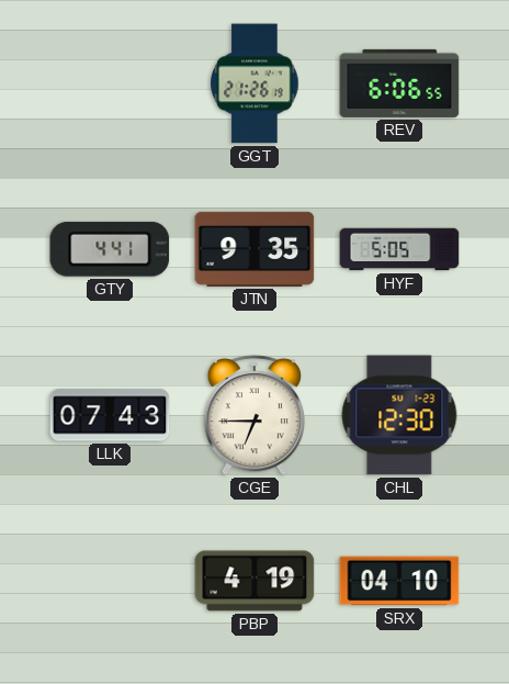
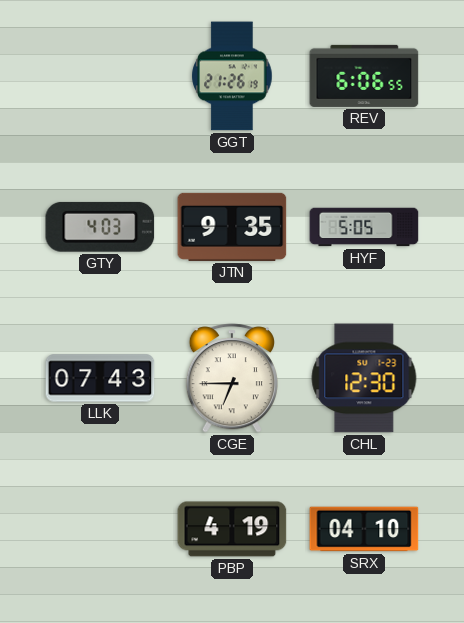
GTY: 4:41 -> 4:03
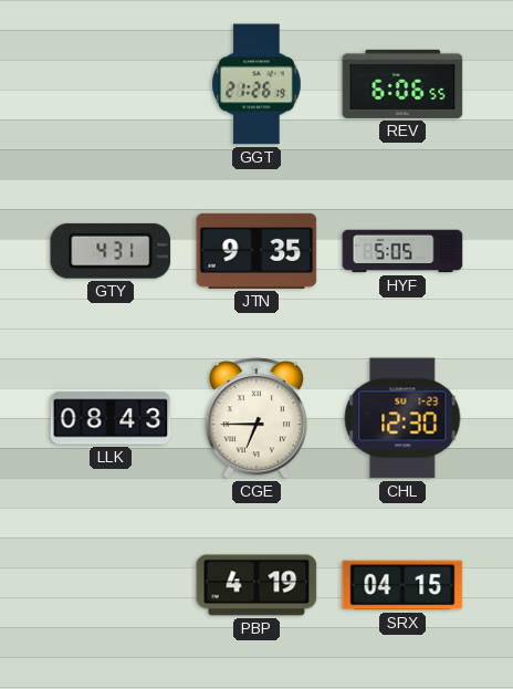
GTY: 4:03 -> 4:31
LLK: 07:43 -> 08:43
SRX: 04:10 -> 04:15
